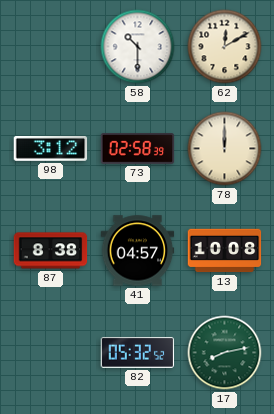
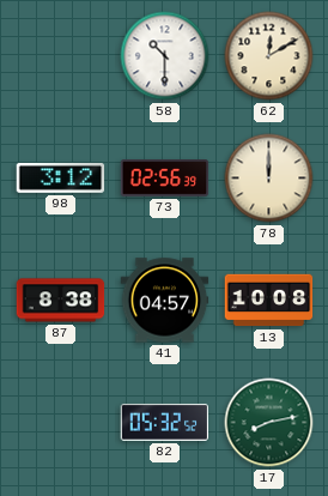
73: 02:58 -> 02:56
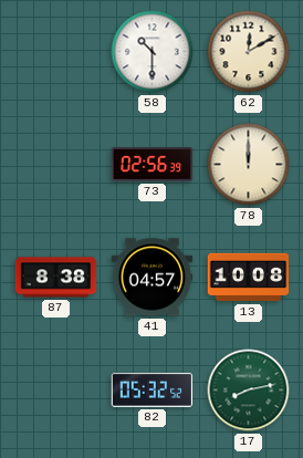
98: 3:12 -> none
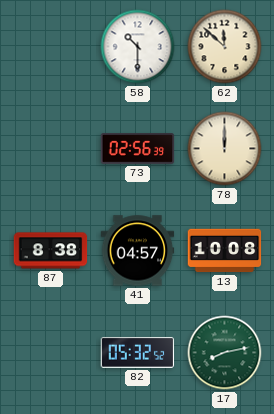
62: 12:10 -> 11:52
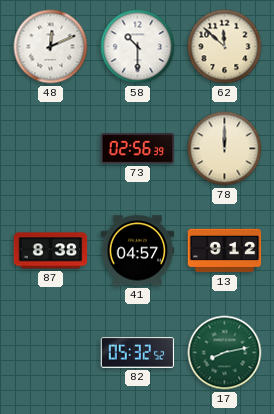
48: none -> 12:11
13: 10:08 -> 9:12
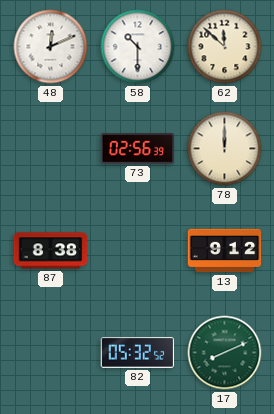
41: 04:57 -> none
17: 8:13 -> 8:11
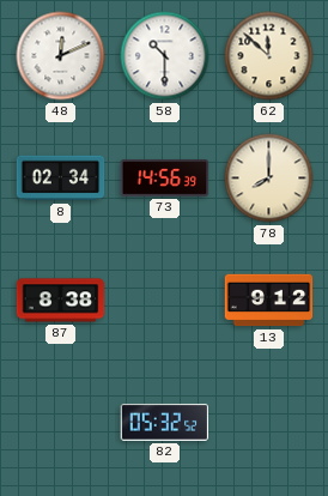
8: none -> 02:34
73: 02:56 -> 14:56
78: 12:00 -> 8:00
17: 8:11 -> none
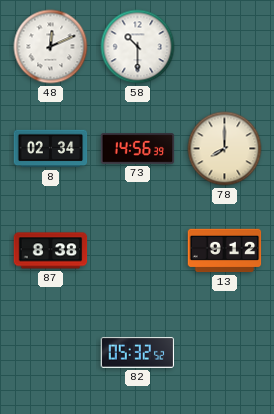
62: 11:52 -> none
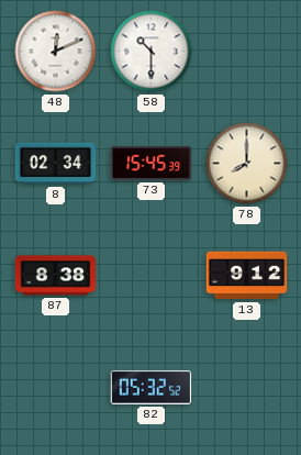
73: 14:56 -> 15:45
